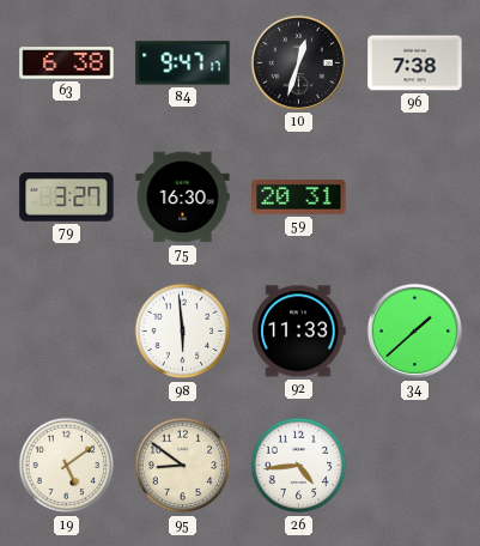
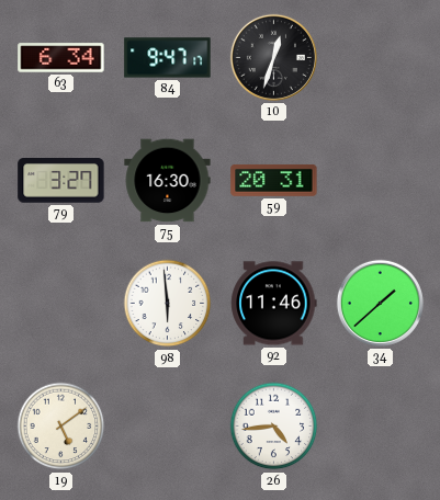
63: 6:38 -> 6:34
96: 7:38 -> none
92: 11:33 -> 11:46
95: 8:51 -> none
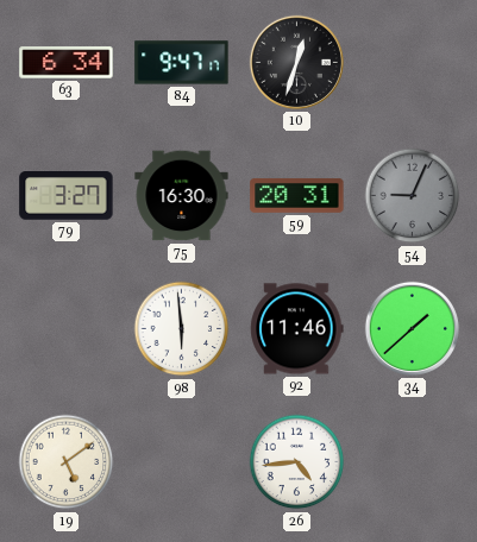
54: none -> 9:04
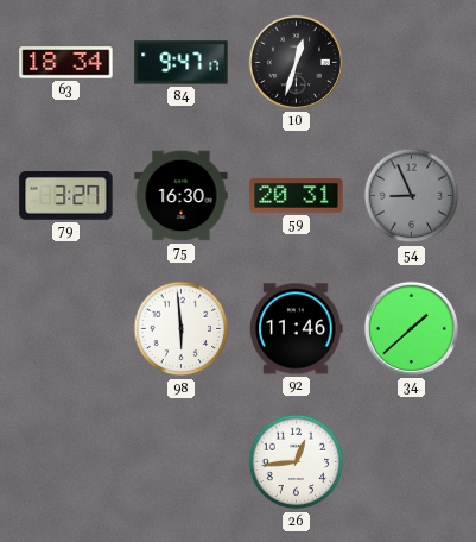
63: 6:34 -> 18:34
54: 9:04 -> 8:56
19: 5:09 -> none
26: 4:44 -> 12:44
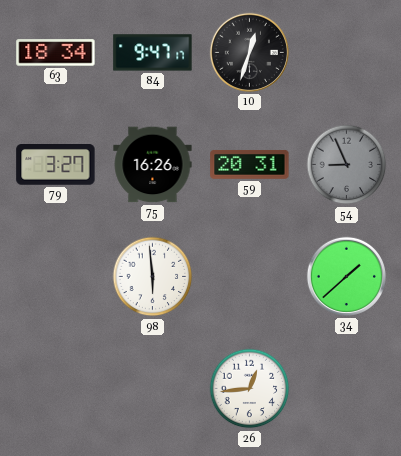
75: 16:30 -> 16:26
92: 11:46 -> none
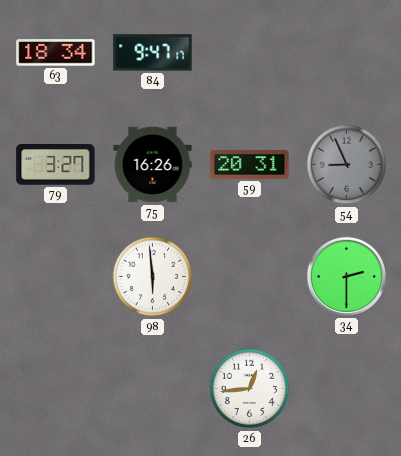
10: 12:33 -> none
34: 1:38 -> 2:30
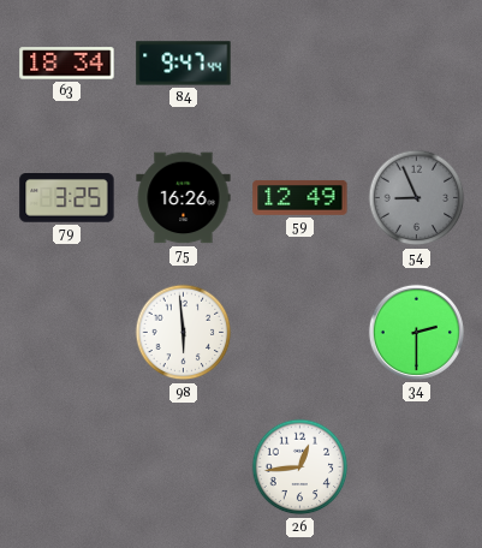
84: 9:47:17 -> 9:47:44
79: 3:27 -> 3:25
59: 20:31 -> 12:49
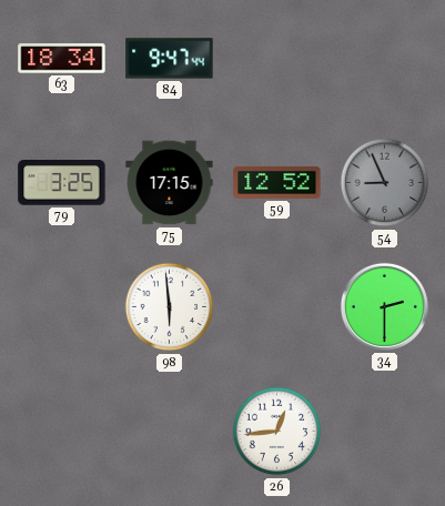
75: 16:26 -> 17:15
59: 12:49 -> 12:52
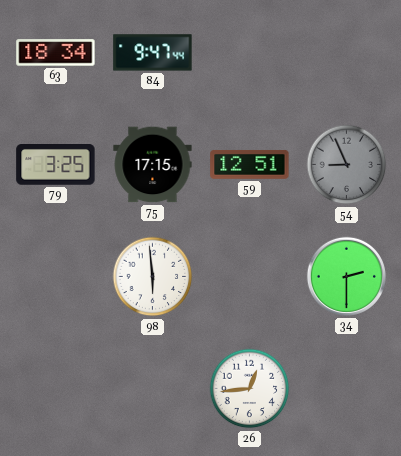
59: 12:52 -> 12:51
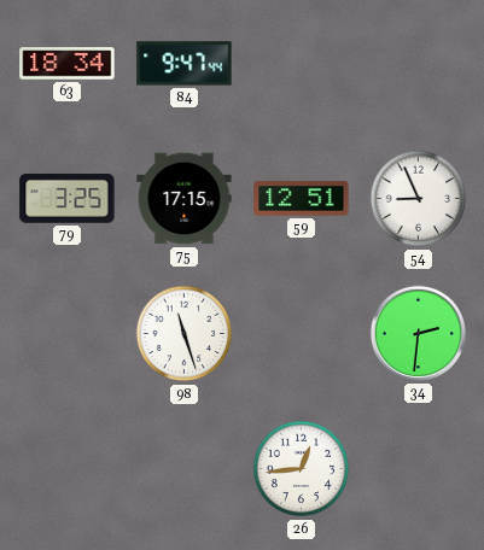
54 dial: grey -> white
98: 5:59 -> 11:27
34: 2:30 -> 2:31
